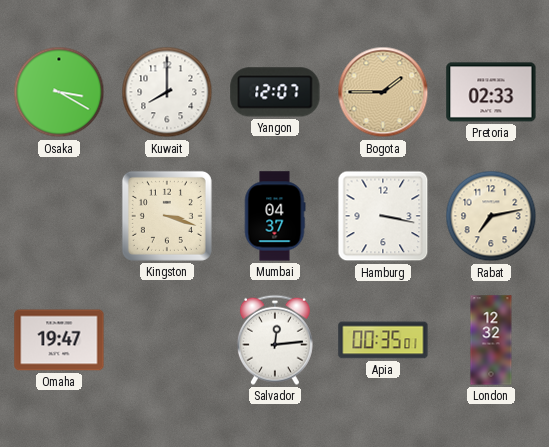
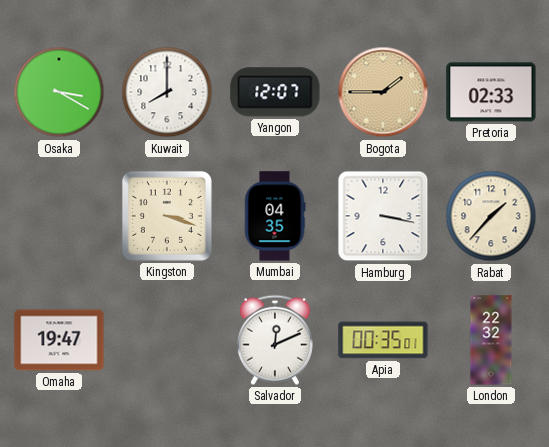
Mumbai: 04:37 -> 04:35
Rabat: 7:13 -> 1:37
Salvador: 12:14 -> 12:11
London: 12:32 -> 22:32
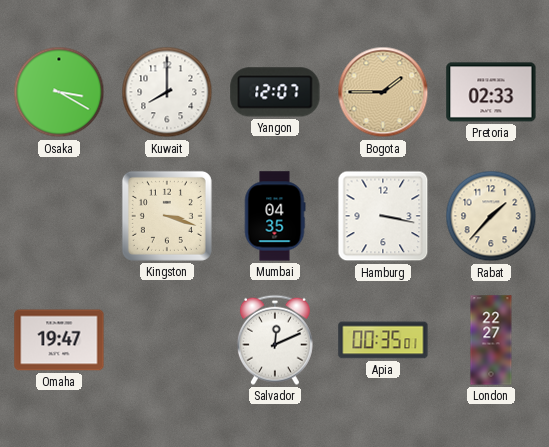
London: 22:32 -> 22:27
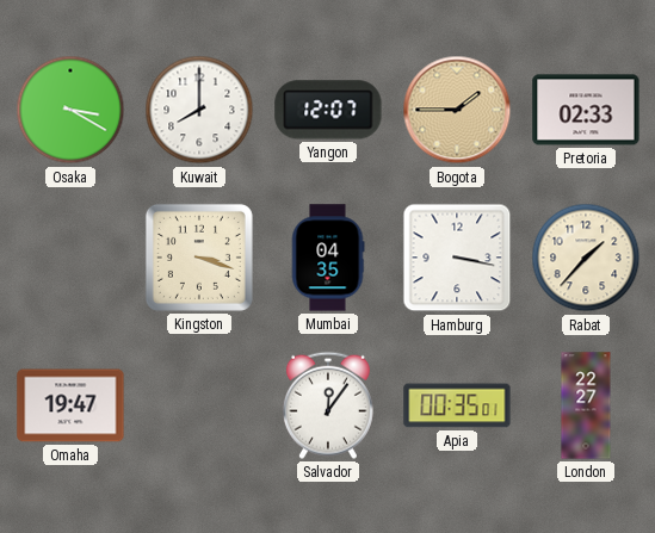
Salvador: 12:11 -> 12:06
